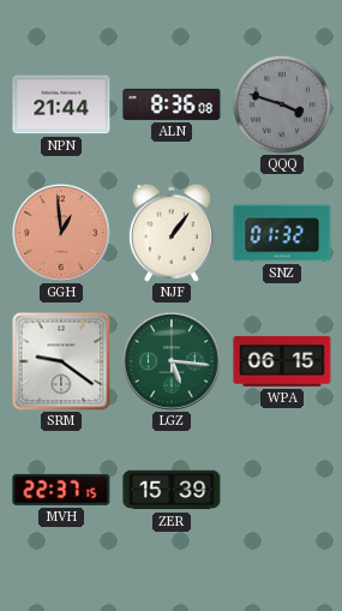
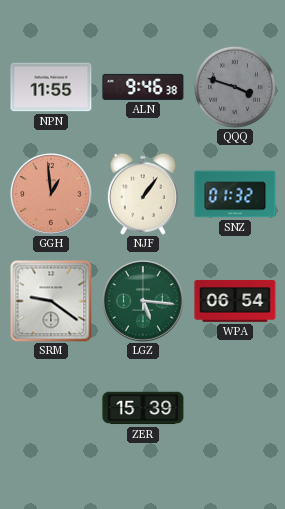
NPN: 21:44 -> 11:55
ALN: 8:36 -> 9:46
WPA: 06:15 -> 06:54
MVH: 22:37 -> none
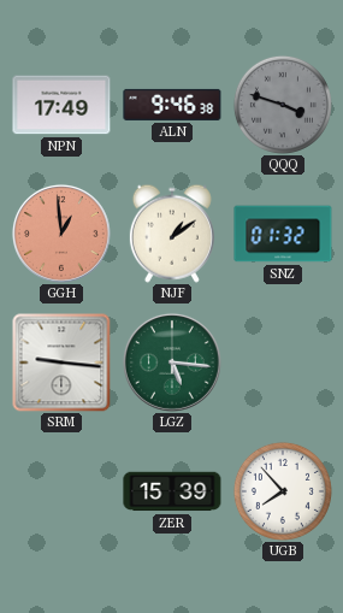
NPN: 11:55 -> 17:49
NJF: 1:06 -> 1:09
SRM: 9:21 -> 9:16
WPA: 06:54 -> none
UGB: none -> 7:53
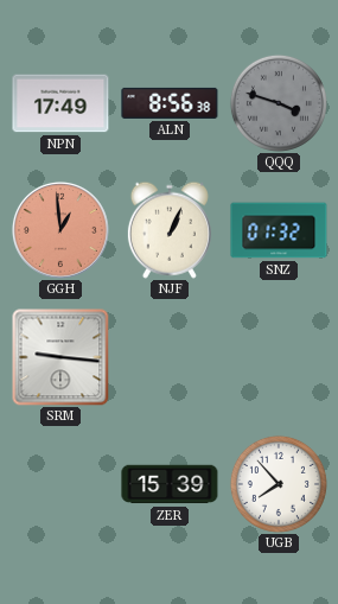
ALN: 9:46 -> 8:56
NJF: 1:09 -> 1:04
LGZ: 5:16 -> none
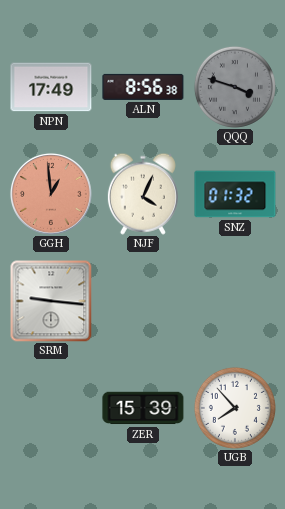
NJF: 1:04 -> 4:04
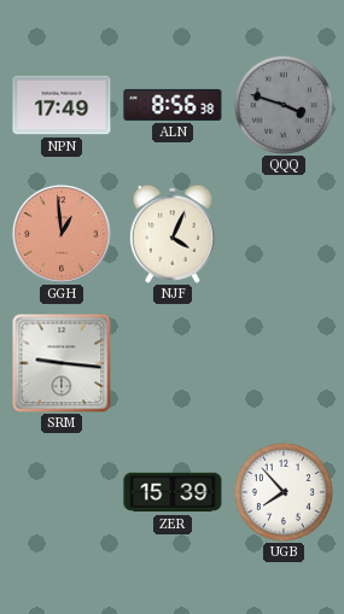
SNZ: 01:32 -> none
